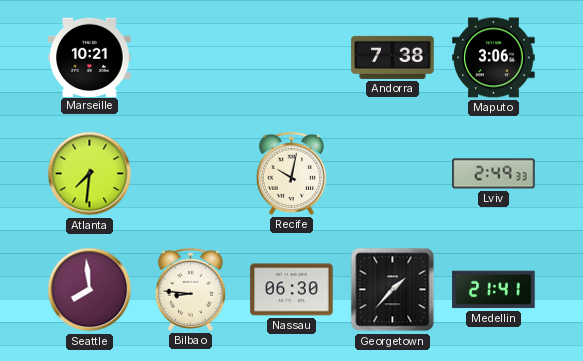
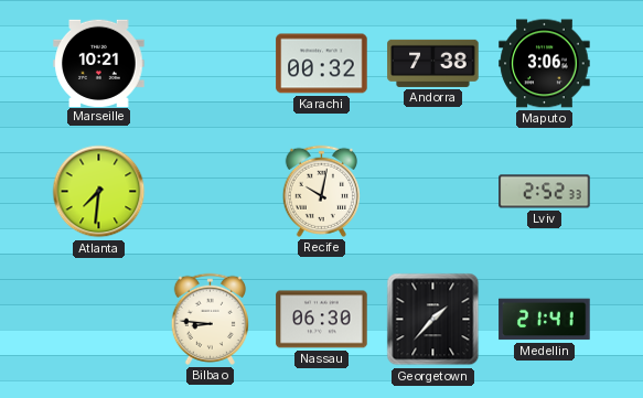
Karachi: none -> 00:32
Lviv: 2:49 -> 2:52
Seattle: 7:59 -> none
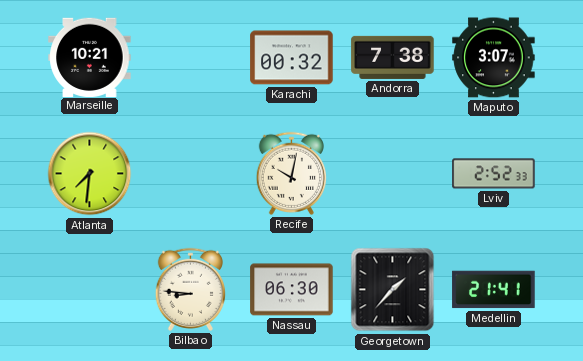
Maputo: 3:06 -> 3:07
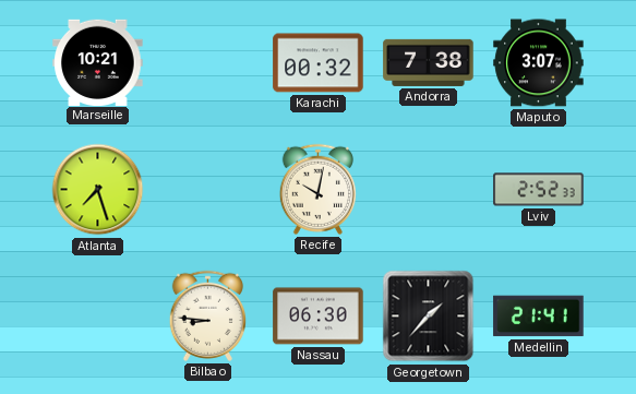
Atlanta: 7:31 -> 7:27
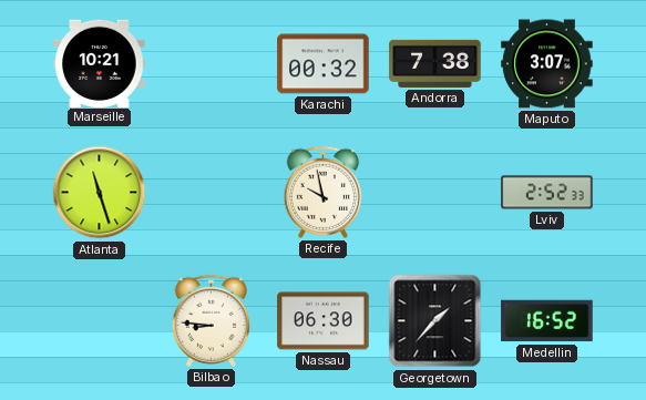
Atlanta: 7:27 -> 11:27
Recife: 10:02 -> 9:58
Medellin: 21:41 -> 16:52
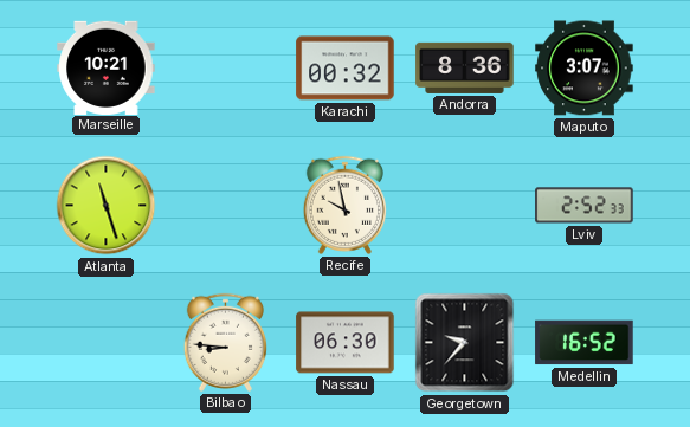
Andorra: 7:38 -> 8:36
Georgetown: 1:37 -> 9:37
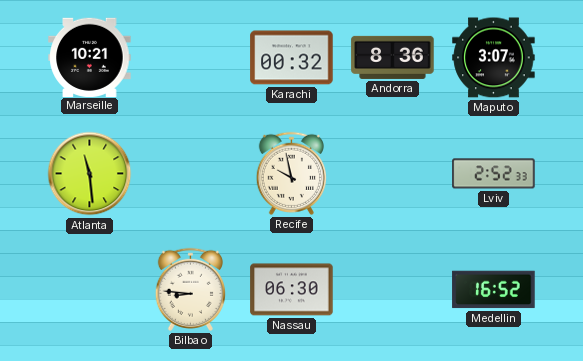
Atlanta: 11:27 -> 11:29
Georgetown: 9:37 -> none
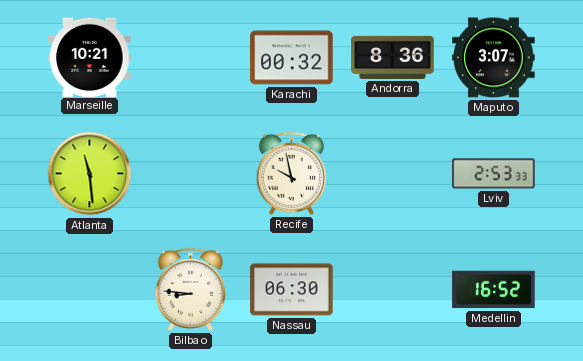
Lviv: 2:52 -> 2:53
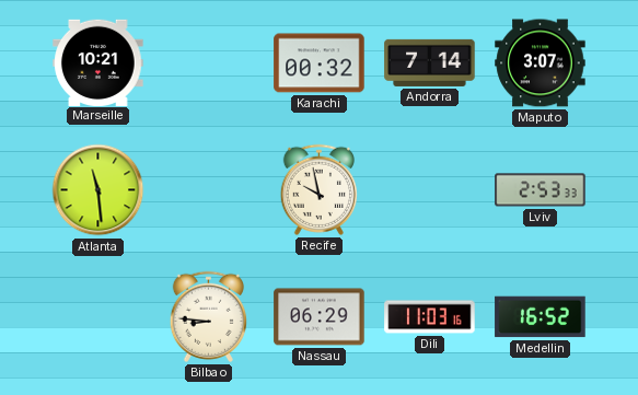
Andorra: 8:36 -> 7:14
Nassau: 06:30 -> 06:29
Dili: none -> 11:03
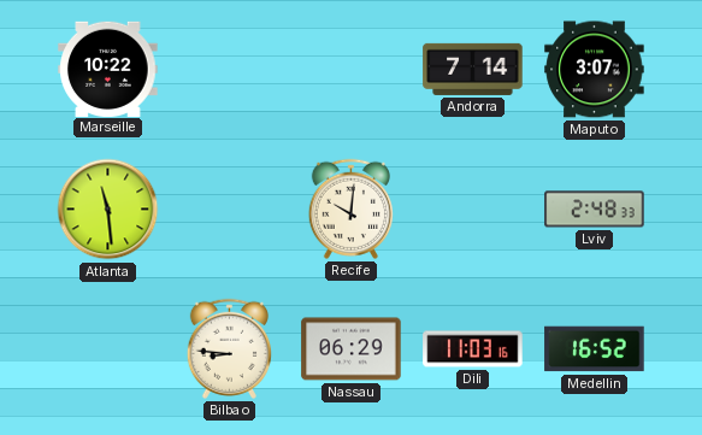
Marseille: 10:21 -> 10:22
Karachi: 00:32 -> none
Recife: 9:58 -> 10:01
Lviv: 2:53 -> 2:48
